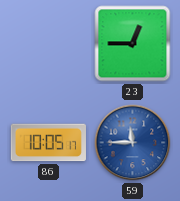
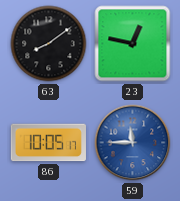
63: none -> 8:09
23: 12:45 -> 12:47
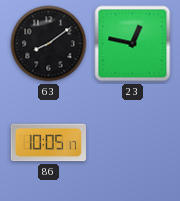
59: 11:45 -> none
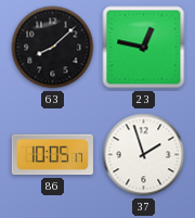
63: 8:09 -> 8:08
37: none -> 1:57
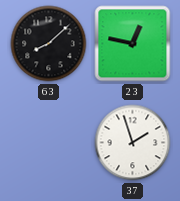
86: 10:05 -> none
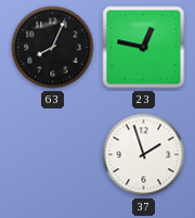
63: 8:08 -> 8:04
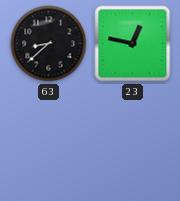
63: 8:04 -> 8:38
37: 1:57 -> none
